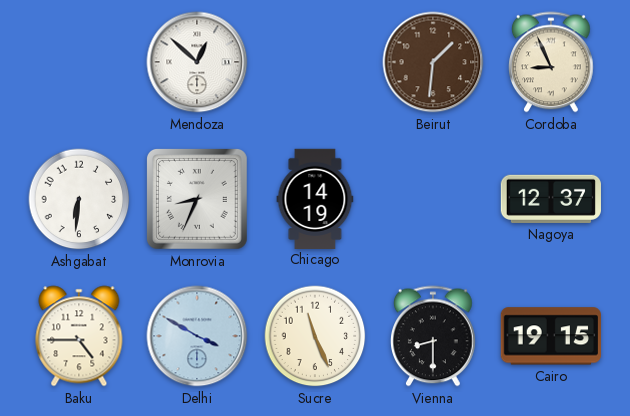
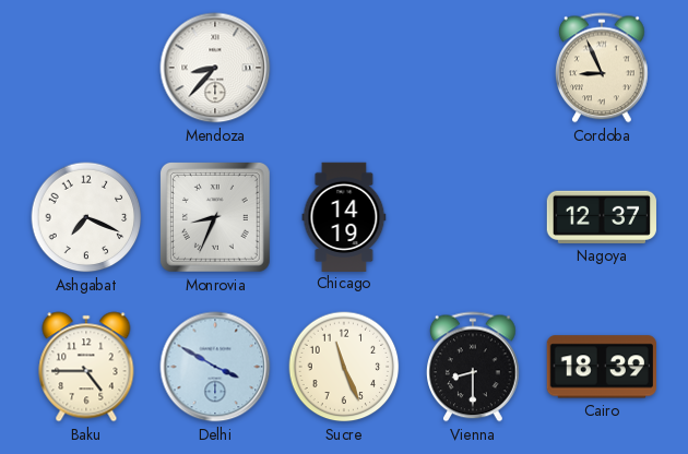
Mendoza: 12:52 -> 8:37
Beirut: 1:31 -> none
Ashgabat: 6:31 -> 7:19
Cairo: 19:15 -> 18:39
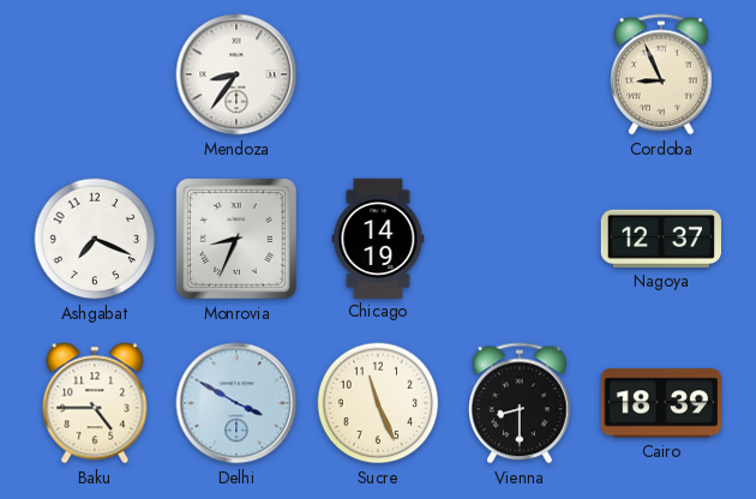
Mendoza: 8:37 -> 8:36
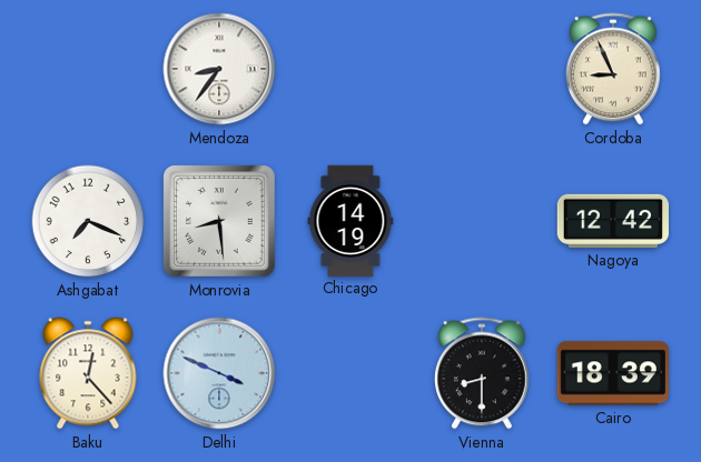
Monrovia: 8:34 -> 8:29
Nagoya: 12:37 -> 12:42
Baku: 4:45 -> 12:23
Delhi: 3:50 -> 3:49
Sucre: 11:26 -> none
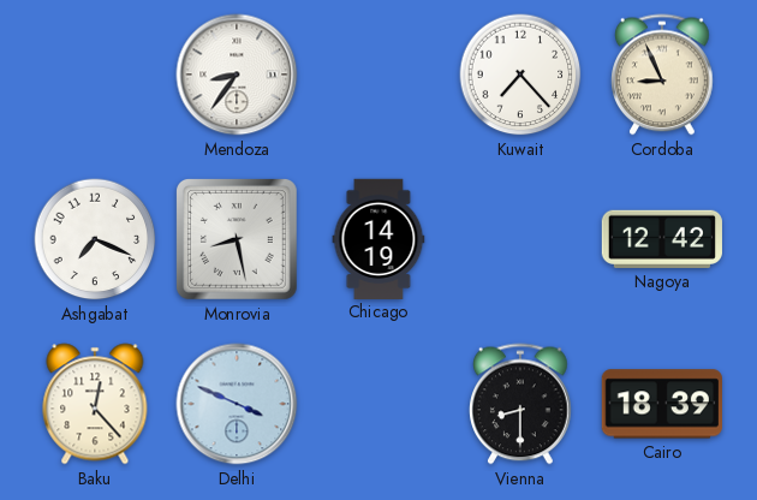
Kuwait: none -> 7:23
Monrovia: 8:29 -> 8:28
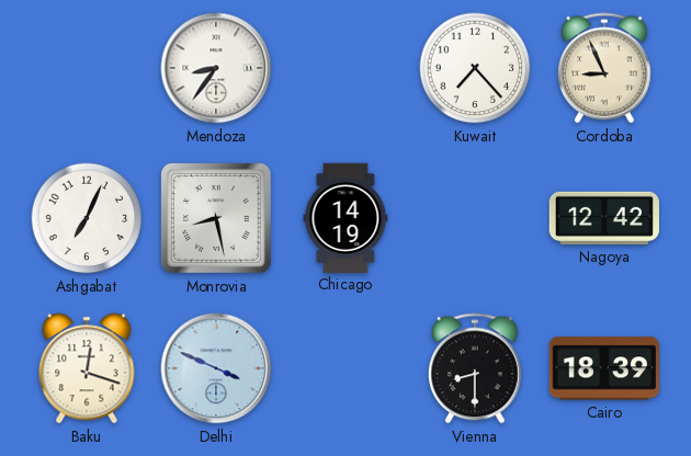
Ashgabat: 7:19 -> 7:04
Baku: 12:23 -> 12:18
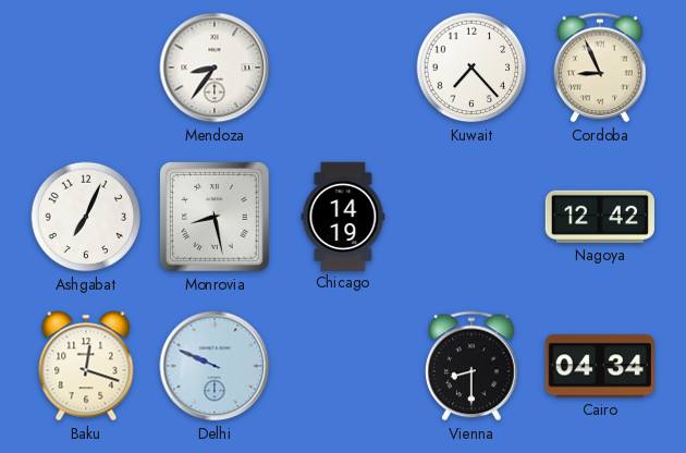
Delhi: 3:49 -> 9:49
Cairo: 18:39 -> 04:34
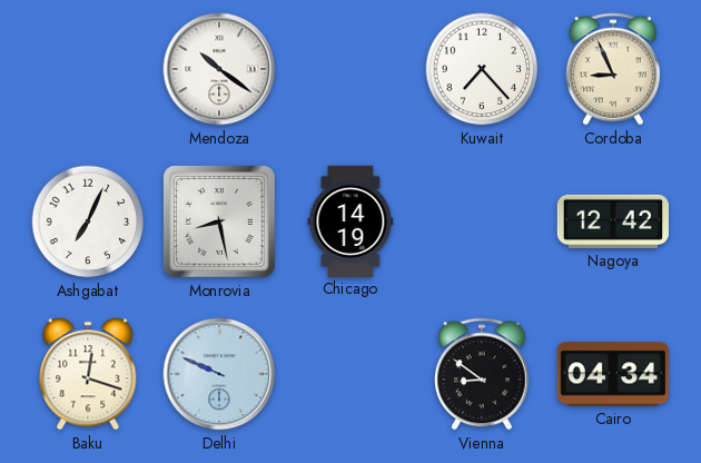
Mendoza: 8:36 -> 10:21
Vienna: 8:30 -> 8:51
